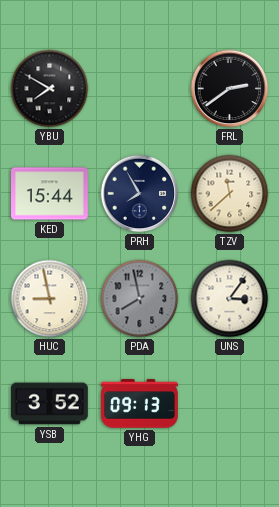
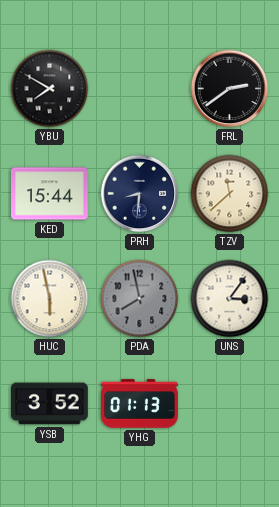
PRH: 7:55 -> 8:31
HUC: 8:58 -> 5:58
YHG: 09:13 -> 01:13
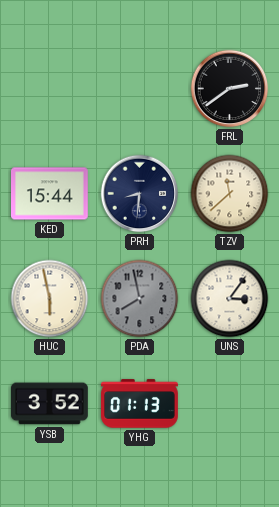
YBU: 7:50 -> none
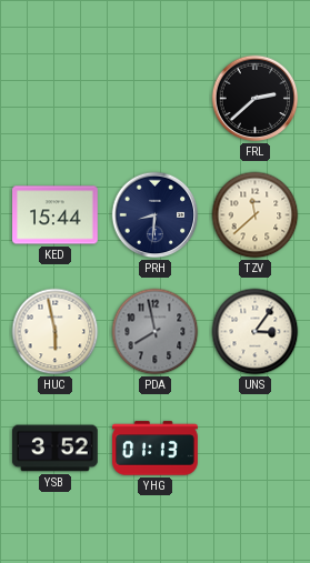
FRL: 2:39 -> 2:38
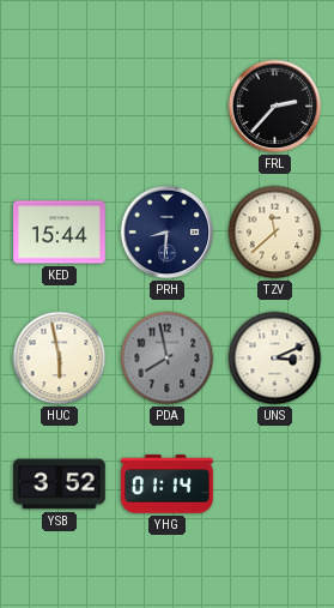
FRL: 2:38 -> 2:37
UNS: 3:06 -> 3:11
YHG: 01:13 -> 01:14
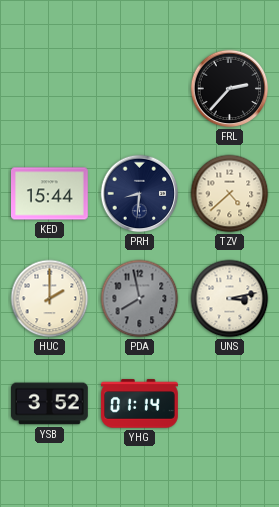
TZV: 11:38 -> 4:38
HUC: 5:58 -> 2:00
UNS: 3:11 -> 3:13
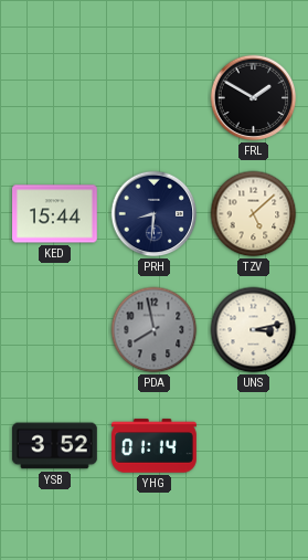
FRL: 2:37 -> 1:50
TZV: 4:38 -> 5:08
HUC: 2:00 -> none
